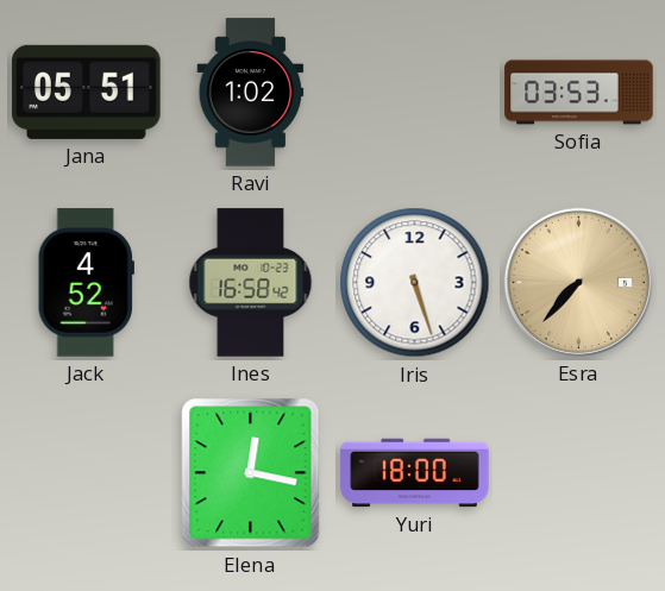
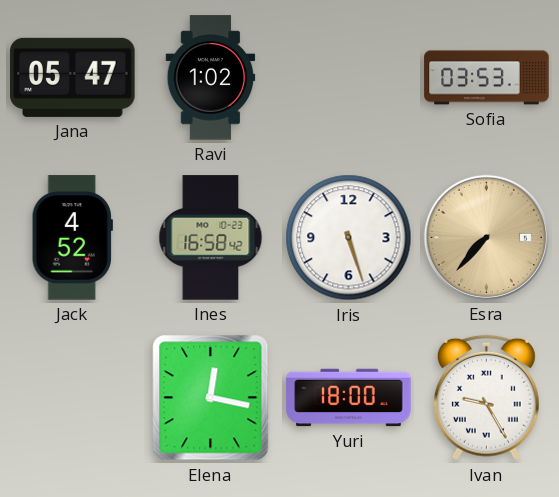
Jana: 05:51 -> 05:47
Ivan: none -> 9:25
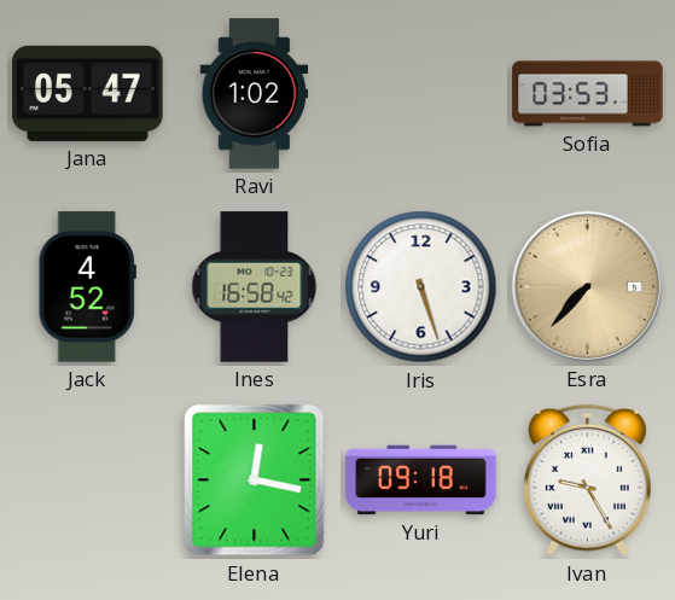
Yuri: 18:00 -> 09:18
